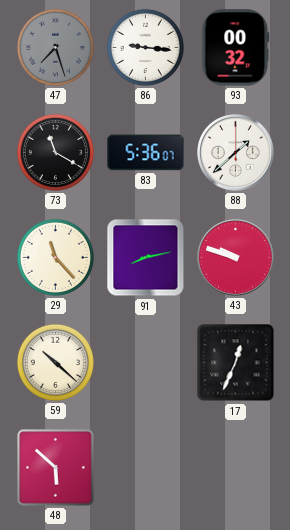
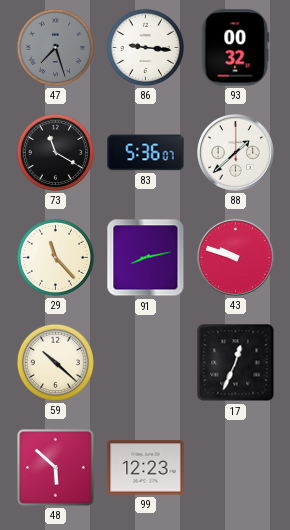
99: none -> 12:23
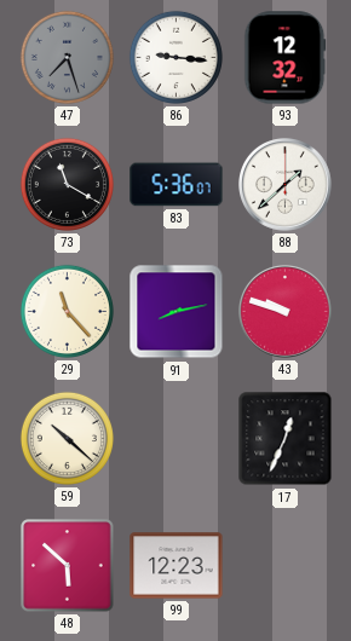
93: 00:32 -> 12:32
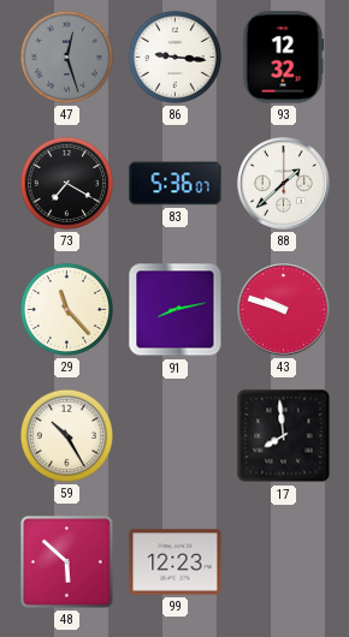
47: 7:27 -> 12:27
73: 11:20 -> 7:20
59: 10:22 -> 10:25
17: 12:34 -> 7:59
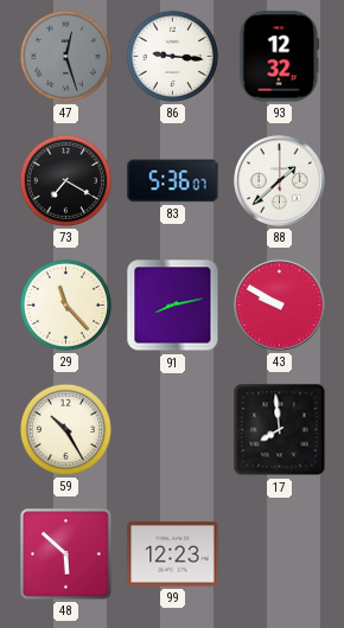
43: 9:48 -> 9:50
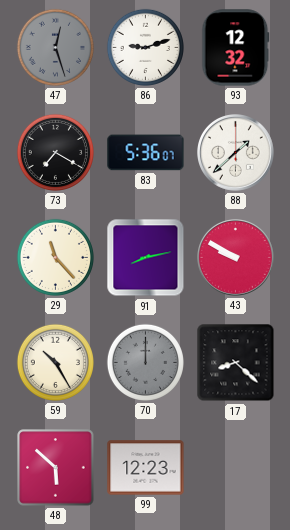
86: 9:16 -> 9:12
70: none -> 12:00
17: 7:59 -> 8:22
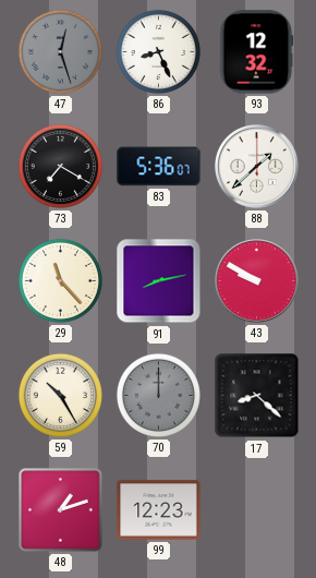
86: 9:12 -> 8:26
48: 5:52 -> 1:12
